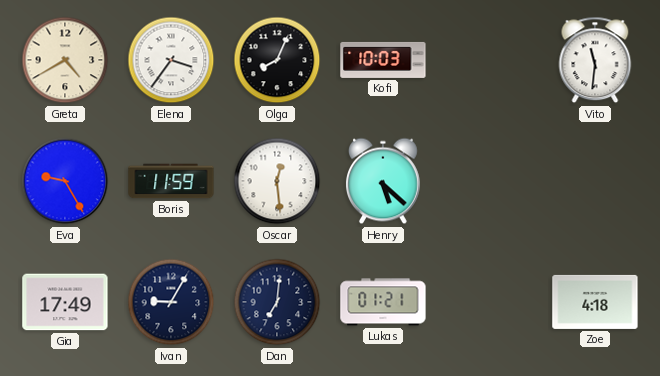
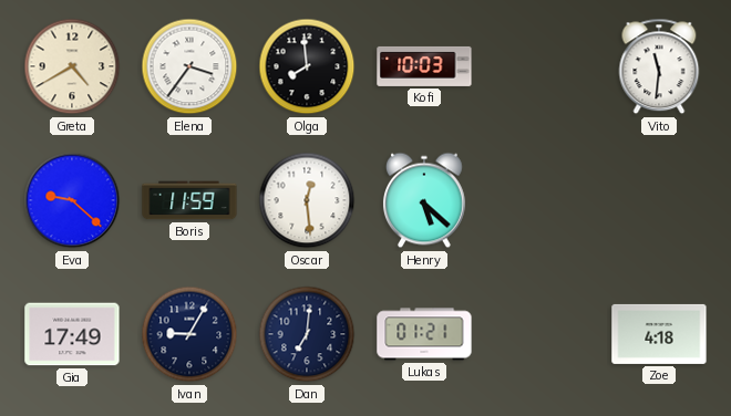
Olga: 8:04 -> 7:59
Eva: 9:25 -> 9:22
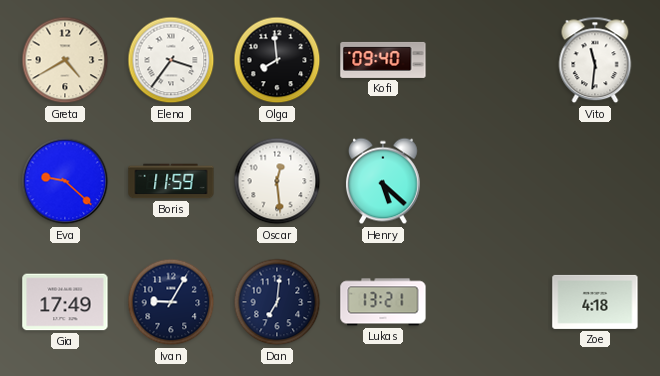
Kofi: 10:03 -> 09:40
Lukas: 01:21 -> 13:21
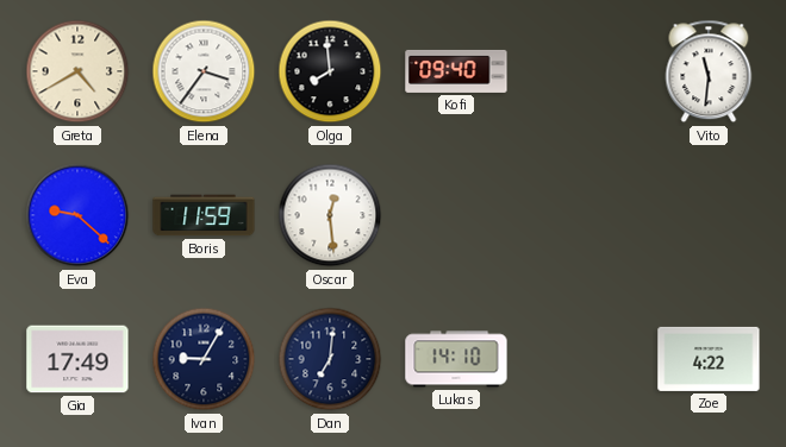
Henry: 5:22 -> none
Lukas: 13:21 -> 14:10
Zoe: 4:18 -> 4:22
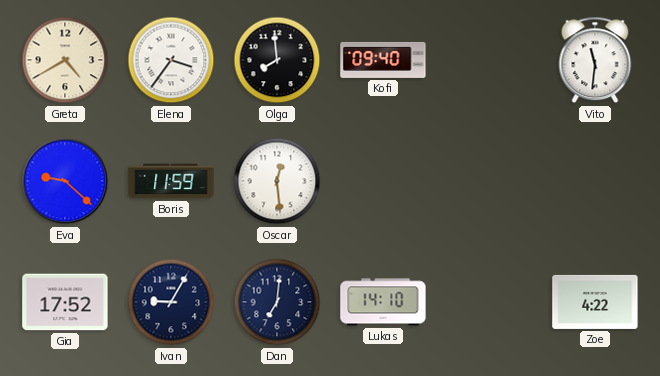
Gia: 17:49 -> 17:52
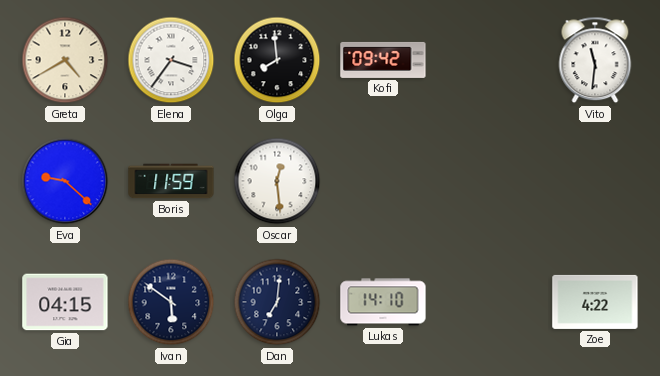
Kofi: 09:40 -> 09:42
Gia: 17:52 -> 04:15
Ivan: 9:05 -> 5:51
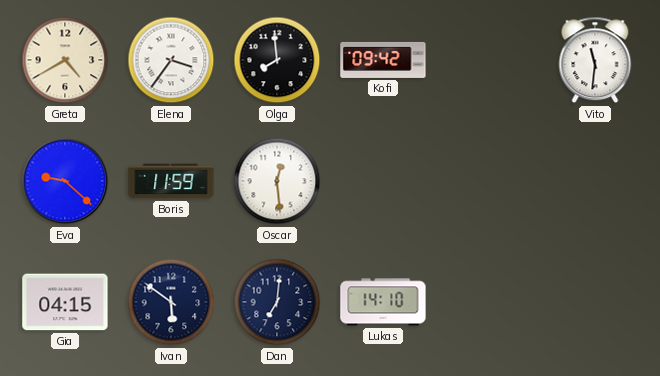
Zoe: 4:22 -> none
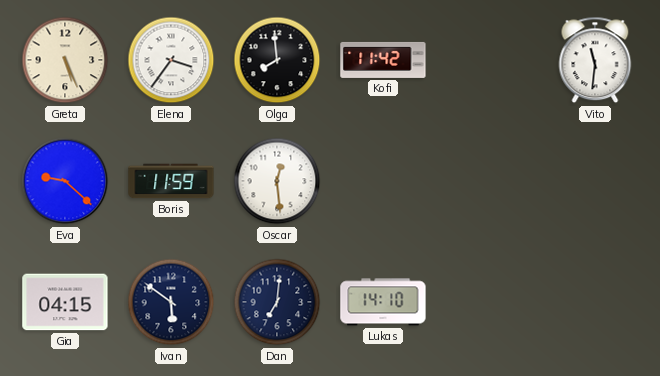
Greta: 4:40 -> 5:26
Kofi: 09:42 -> 11:42
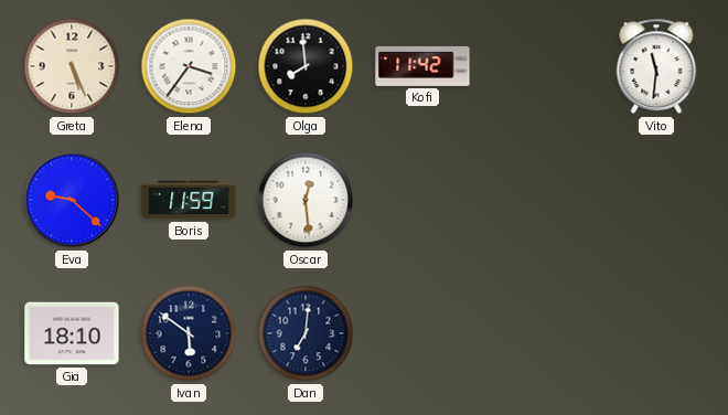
Gia: 04:15 -> 18:10
Lukas: 14:10 -> none
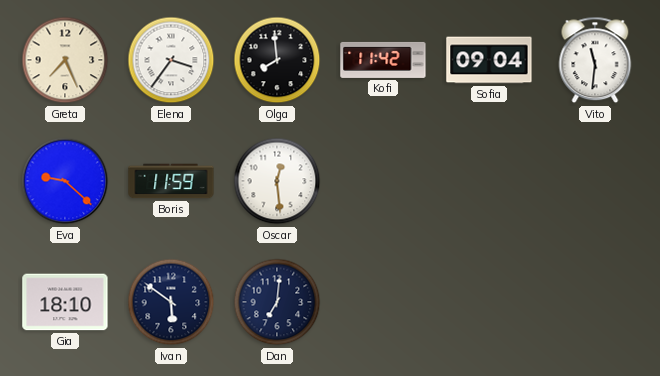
Greta: 5:26 -> 7:26
Sofia: none -> 09:04
